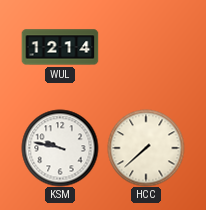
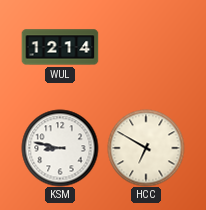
KSM: 9:47 -> 8:47
HCC: 7:38 -> 6:50
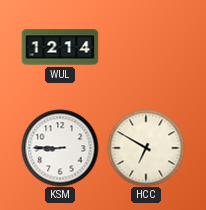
KSM: 8:47 -> 8:45
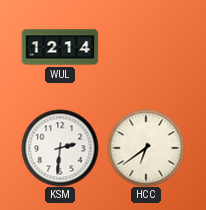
KSM: 8:45 -> 2:31
HCC: 6:50 -> 6:39
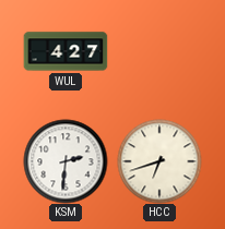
WUL: 12:14 -> 4:27
HCC: 6:39 -> 6:42
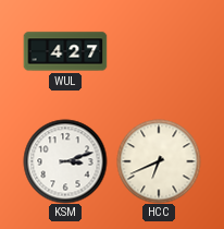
KSM: 2:31 -> 3:12
HCC: 6:42 -> 6:41
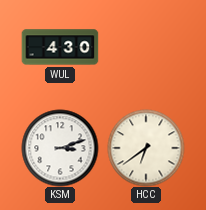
WUL: 4:27 -> 4:30
HCC: 6:41 -> 6:39
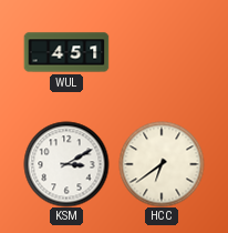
WUL: 4:30 -> 4:51
KSM: 3:12 -> 3:10
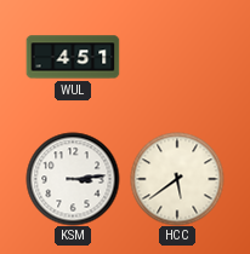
KSM: 3:10 -> 3:14
HCC: 6:39 -> 5:39
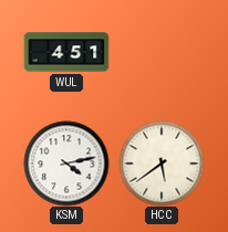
KSM: 3:14 -> 4:13
